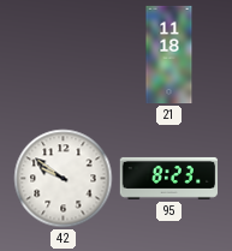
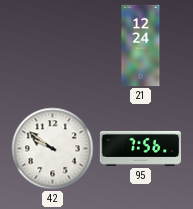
21: 11:18 -> 12:24
95: 8:23 -> 7:56
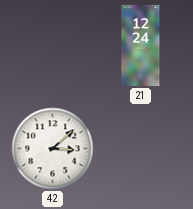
42: 9:51 -> 3:08
95: 7:56 -> none
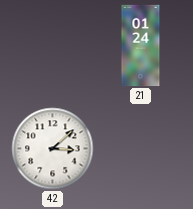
21: 12:24 -> 01:24
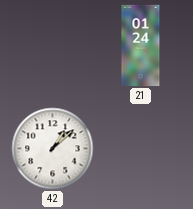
42: 3:08 -> 1:08
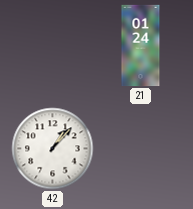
42: 1:08 -> 1:07
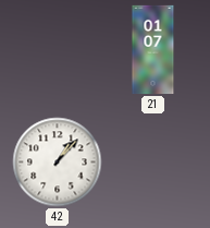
21: 01:24 -> 01:07
